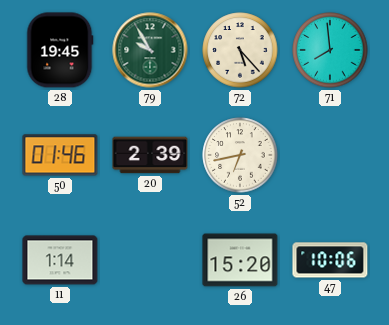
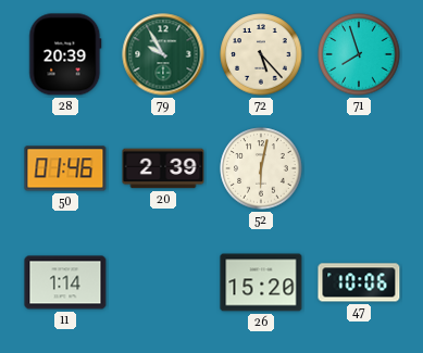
28: 19:45 -> 20:39
71: 7:59 -> 7:57
52: 6:43 -> 6:02
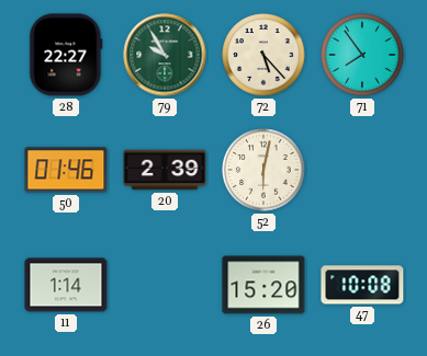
28: 20:39 -> 22:27
71: 7:57 -> 7:54
47: 10:06 -> 10:08
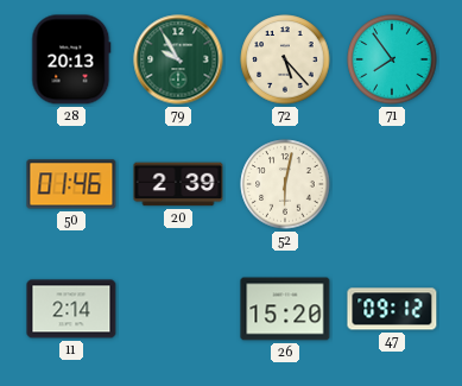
28: 22:27 -> 20:13
11: 1:14 -> 2:14
47: 10:08 -> 09:12
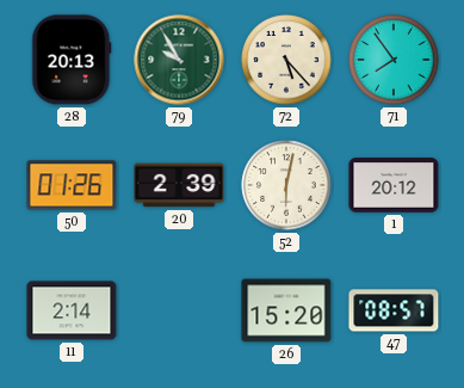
50: 01:46 -> 01:26
1: none -> 20:12
47: 09:12 -> 08:57
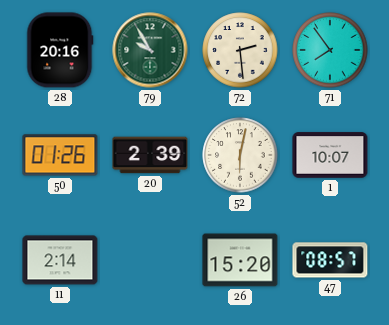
28: 20:13 -> 20:16
72: 5:23 -> 2:29
1: 20:12 -> 10:07
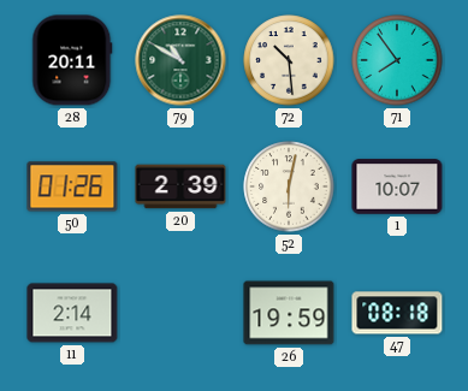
28: 20:16 -> 20:11
79: 9:55 -> 10:50
72: 2:29 -> 10:29
26: 15:20 -> 19:59
47: 08:57 -> 08:18
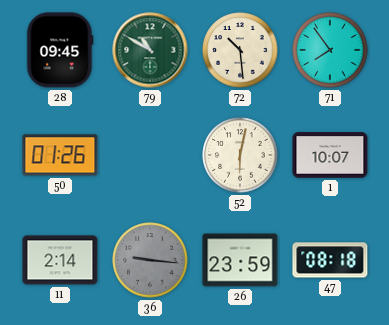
28: 20:11 -> 09:45
20: 2:39 -> none
36: none -> 9:16
26: 19:59 -> 23:59
